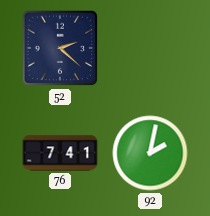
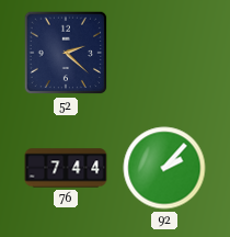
76: 7:41 -> 7:44
92: 2:02 -> 2:07
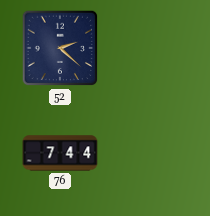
92: 2:07 -> none
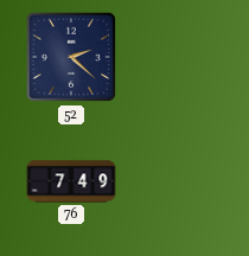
76: 7:44 -> 7:49
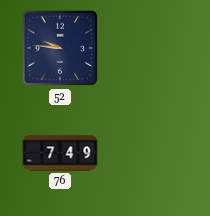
52: 2:22 -> 9:46
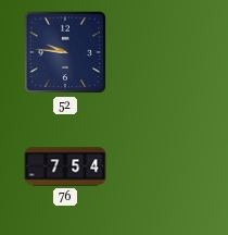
76: 7:49 -> 7:54
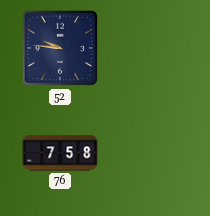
76: 7:54 -> 7:58
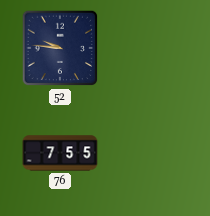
76: 7:58 -> 7:55
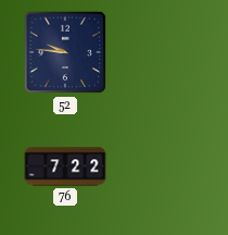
76: 7:55 -> 7:22
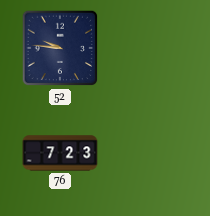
76: 7:22 -> 7:23
